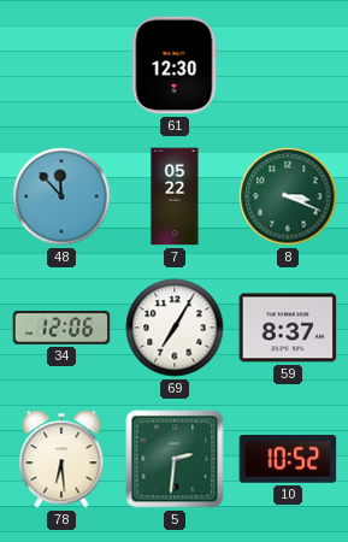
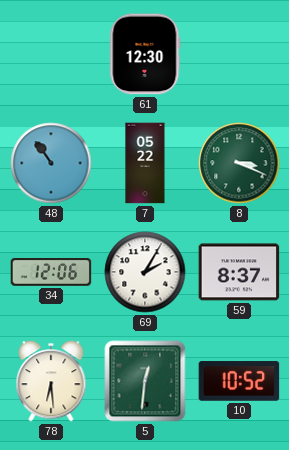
48: 11:53 -> 10:54
69: 7:05 -> 2:05
5: 2:31 -> 12:31
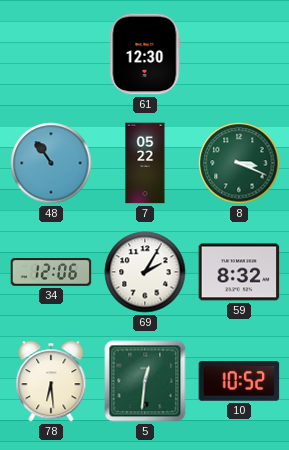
59: 8:37 -> 8:32
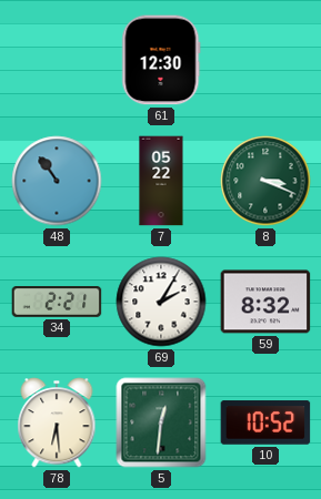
34: 12:06 -> 2:21
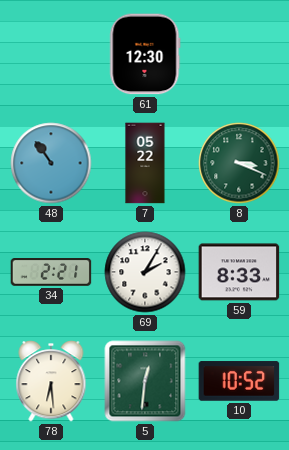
59: 8:32 -> 8:33
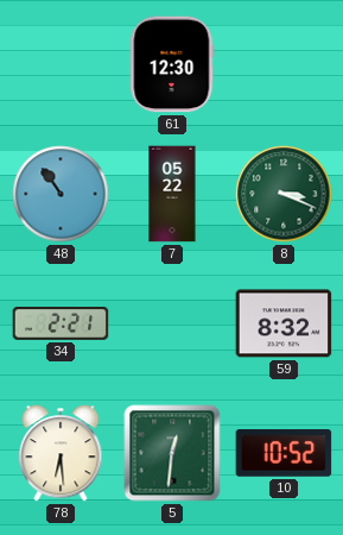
69: 2:05 -> none
59: 8:33 -> 8:32
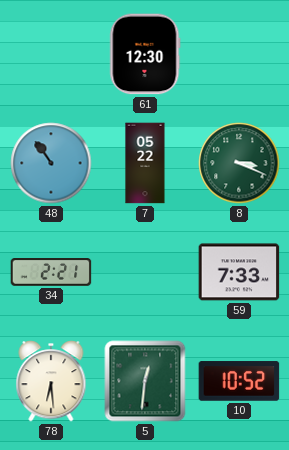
59: 8:32 -> 7:33
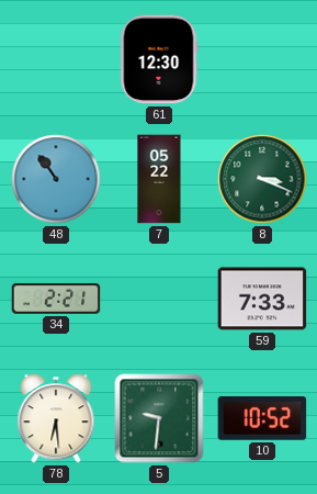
5: 12:31 -> 9:31
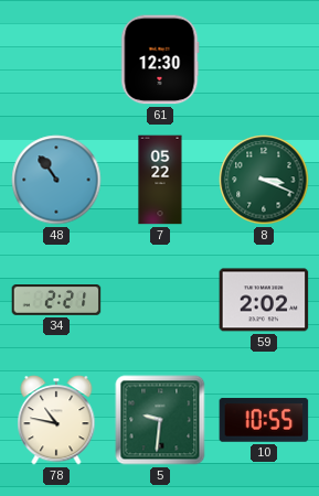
59: 7:33 -> 2:02
78: 6:29 -> 10:47
10: 10:52 -> 10:55
